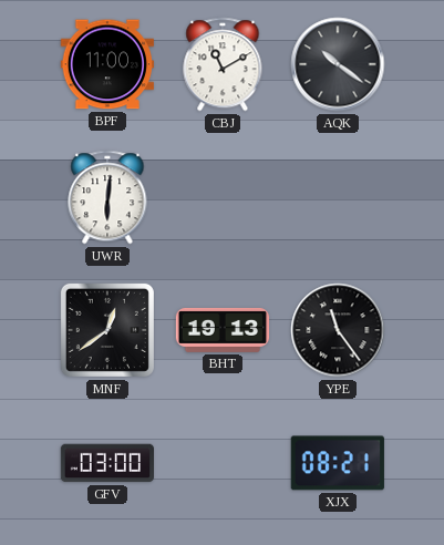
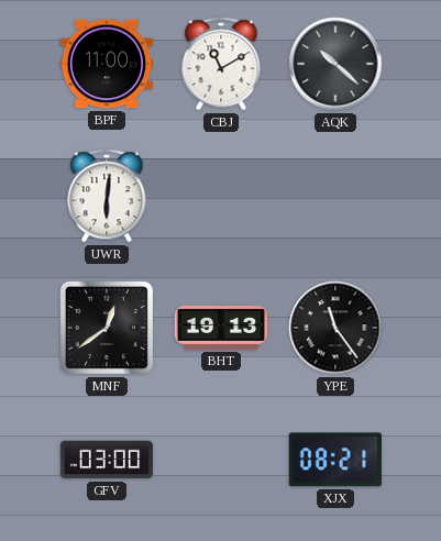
AQK: 10:21 -> 10:22
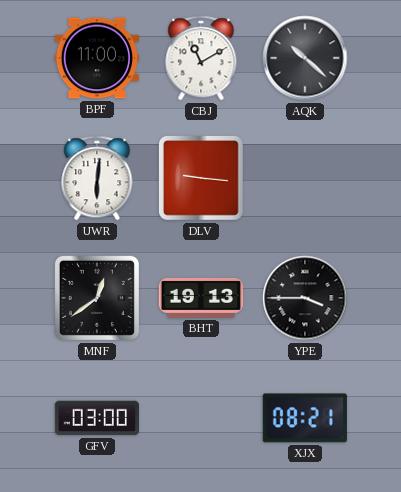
DLV: none -> 9:16
YPE: 11:24 -> 3:45
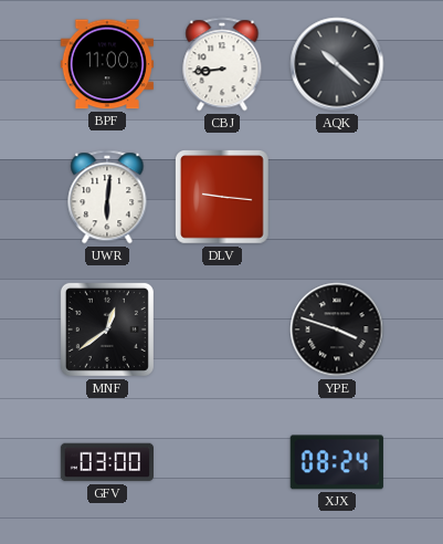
CBJ: 11:10 -> 8:44
BHT: 19:13 -> none
YPE: 3:45 -> 3:48
XJX: 08:21 -> 08:24
